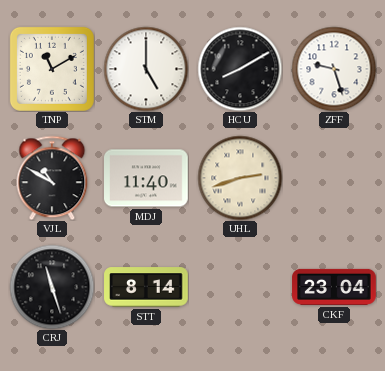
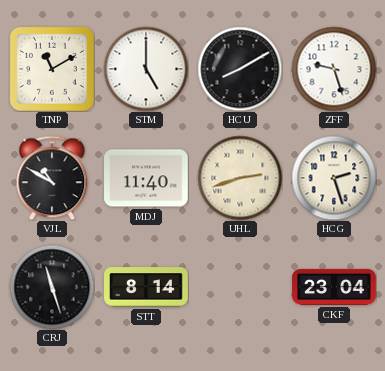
HCG: none -> 2:27
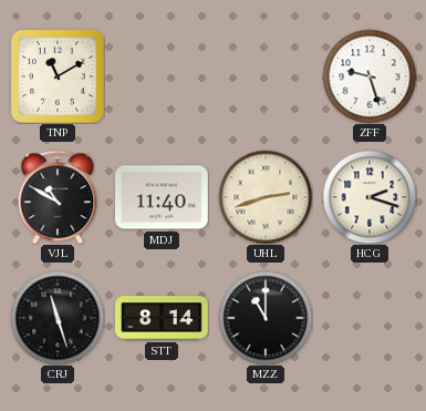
STM: 5:00 -> none
HCU: 8:10 -> none
HCG: 2:27 -> 2:18
MZZ: none -> 11:00
CKF: 23:04 -> none
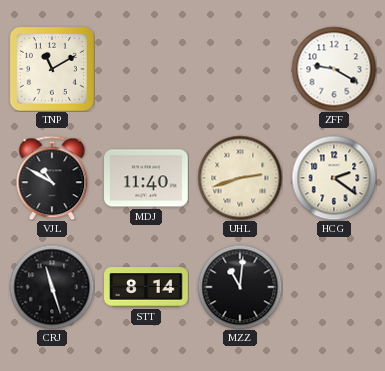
ZFF: 9:27 -> 9:20
HCG: 2:18 -> 2:21
MZZ: 11:00 -> 11:01
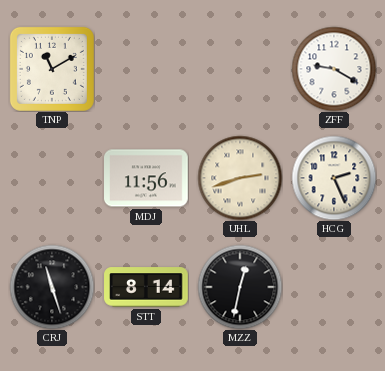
VJL: 10:50 -> none
MDJ: 11:40 -> 11:56
HCG: 2:21 -> 2:26
MZZ: 11:01 -> 12:32
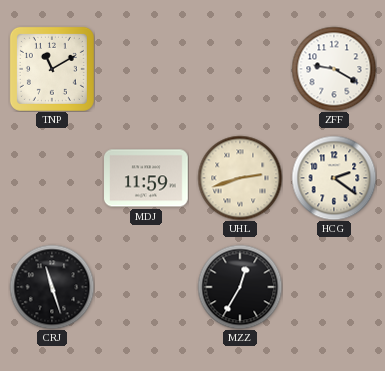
MDJ: 11:56 -> 11:59
HCG: 2:26 -> 2:21
STT: 8:14 -> none
MZZ: 12:32 -> 12:35
